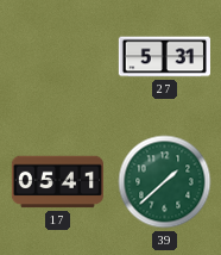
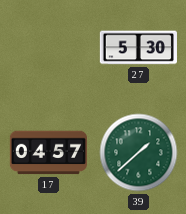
27: 5:31 -> 5:30
17: 05:41 -> 04:57
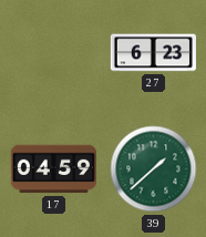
27: 5:30 -> 6:23
17: 04:57 -> 04:59
